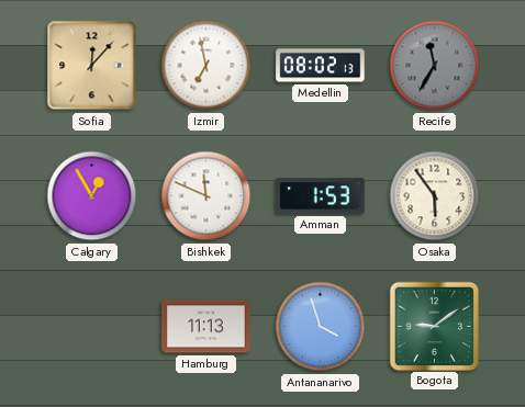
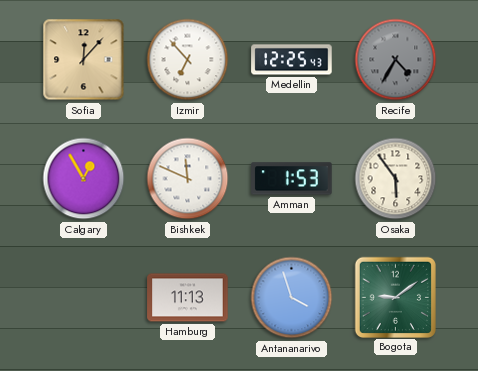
Izmir: 6:58 -> 6:53
Medellin: 08:02 -> 12:25
Recife: 11:35 -> 4:35
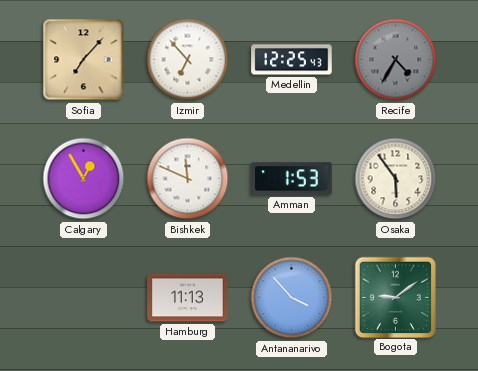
Sofia: 12:07 -> 7:07
Antananarivo: 3:57 -> 3:53
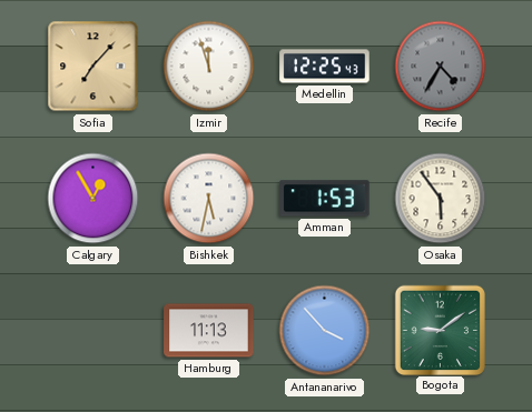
Izmir: 6:53 -> 11:57
Bishkek: 11:49 -> 5:32
